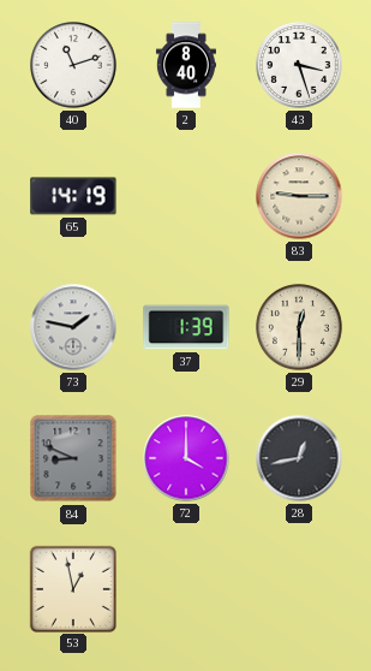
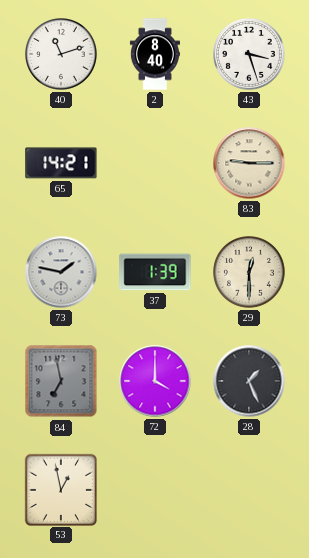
65: 14:19 -> 14:21
84: 8:49 -> 6:58
28: 12:43 -> 1:26
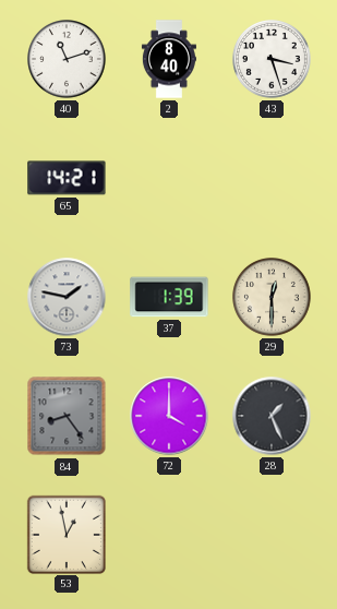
83: 9:15 -> none
84: 6:58 -> 8:24
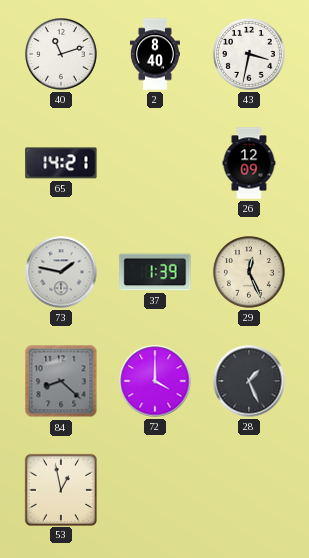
43: 3:27 -> 3:32
26: none -> 12:09
29: 12:30 -> 12:26
84: 8:24 -> 8:22
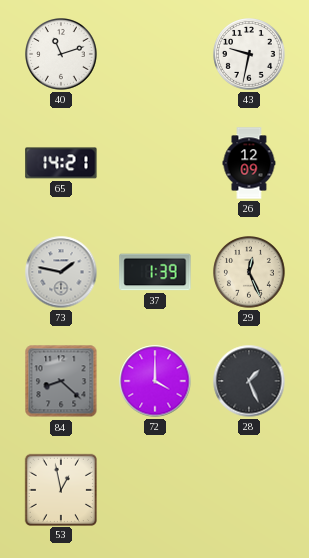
2: 8:40 -> none
43: 3:32 -> 9:32
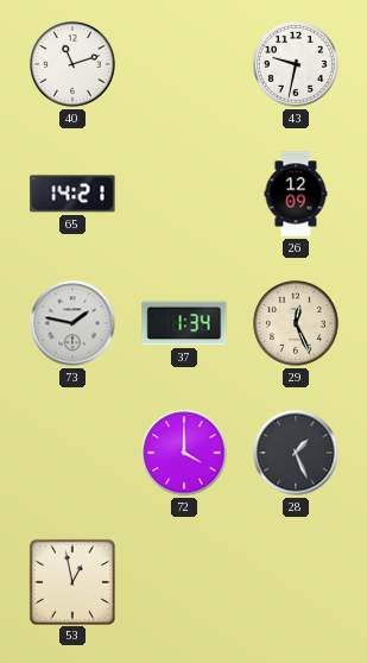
37: 1:39 -> 1:34
84: 8:22 -> none
